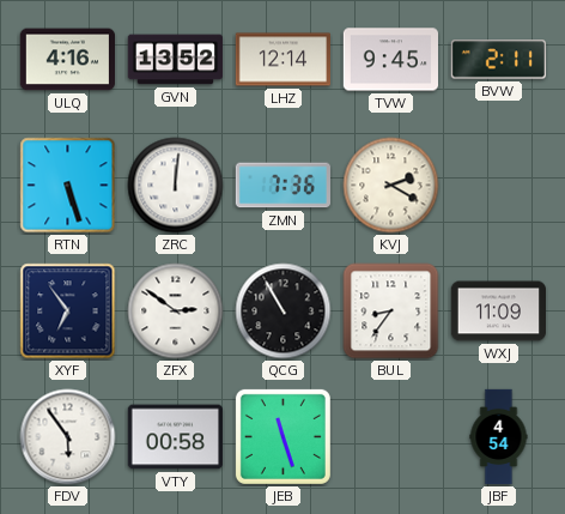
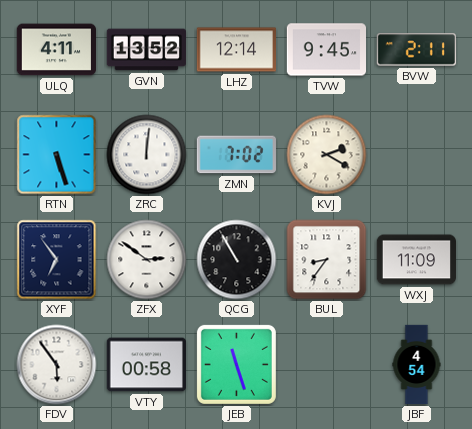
ULQ: 4:16 -> 4:11
ZMN: 7:36 -> 7:02
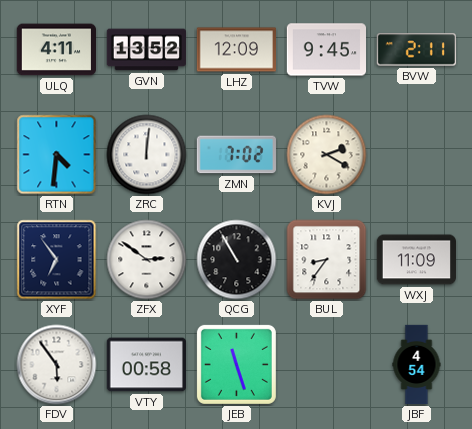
LHZ: 12:14 -> 12:09
RTN: 5:27 -> 4:31
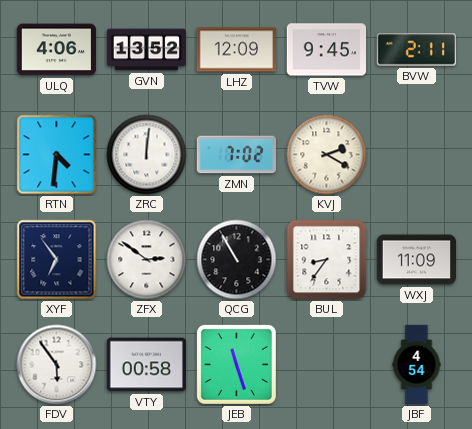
ULQ: 4:11 -> 4:06
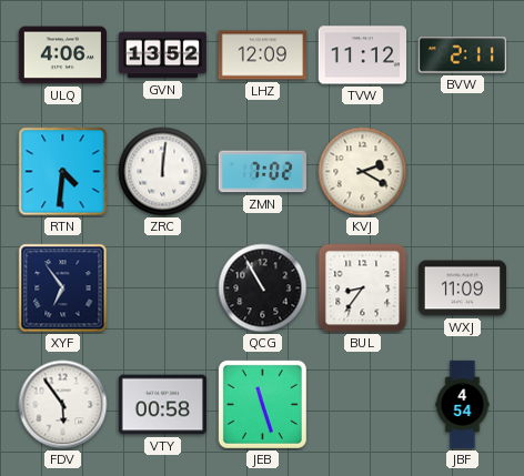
TVW: 9:45 -> 11:12
ZFX: 2:51 -> none
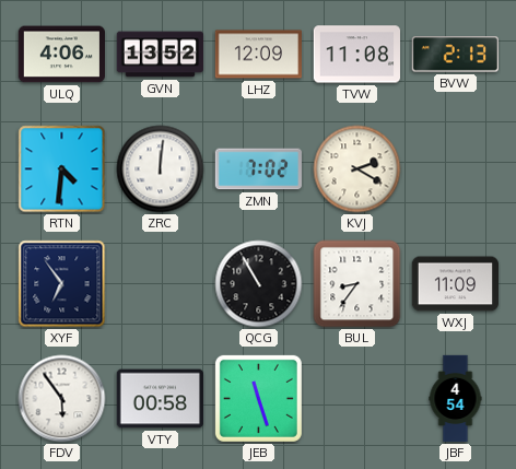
TVW: 11:12 -> 11:08
BVW: 2:11 -> 2:13
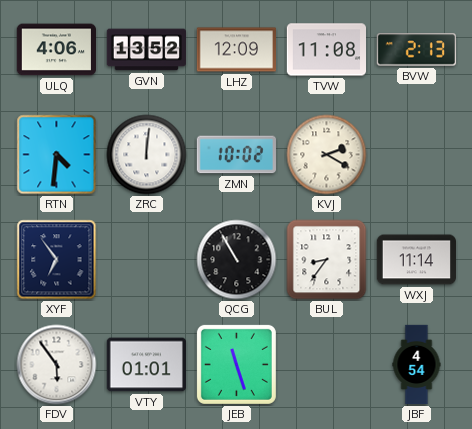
ZMN: 7:02 -> 10:02
WXJ: 11:09 -> 11:14
VTY: 00:58 -> 01:01
